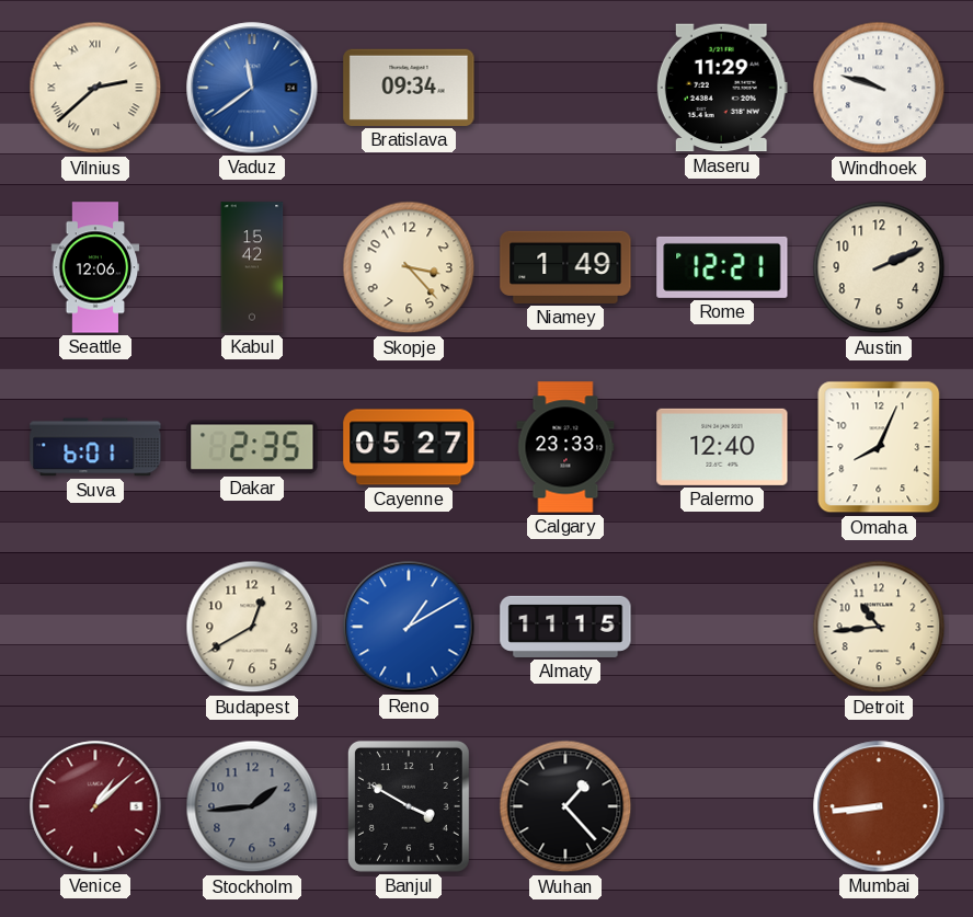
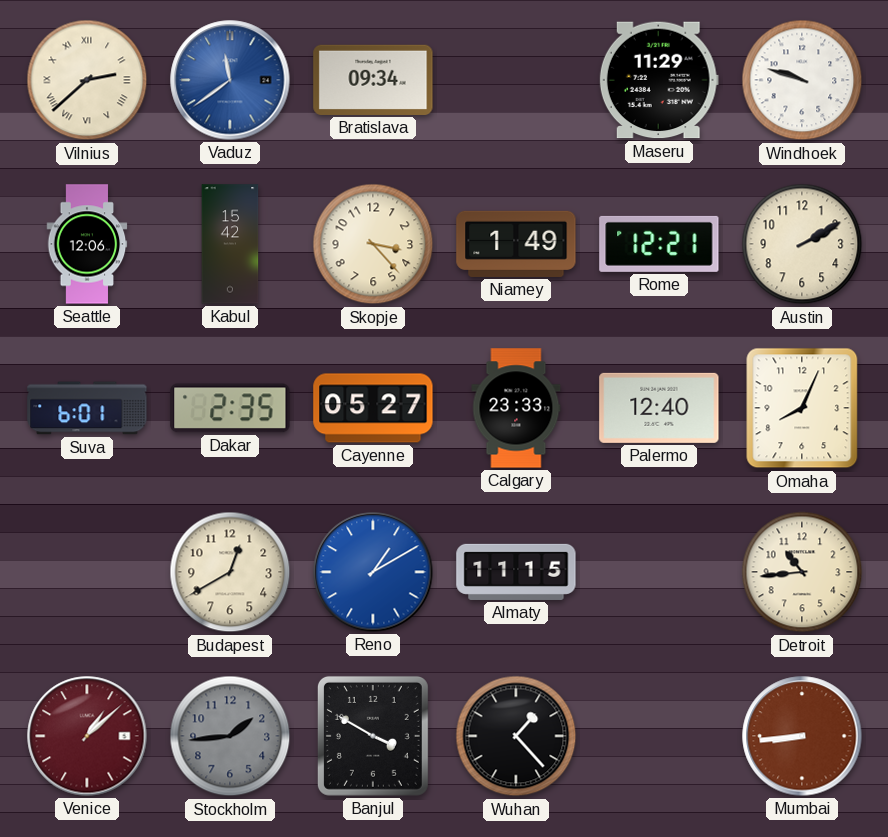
Austin: 2:11 -> 2:10
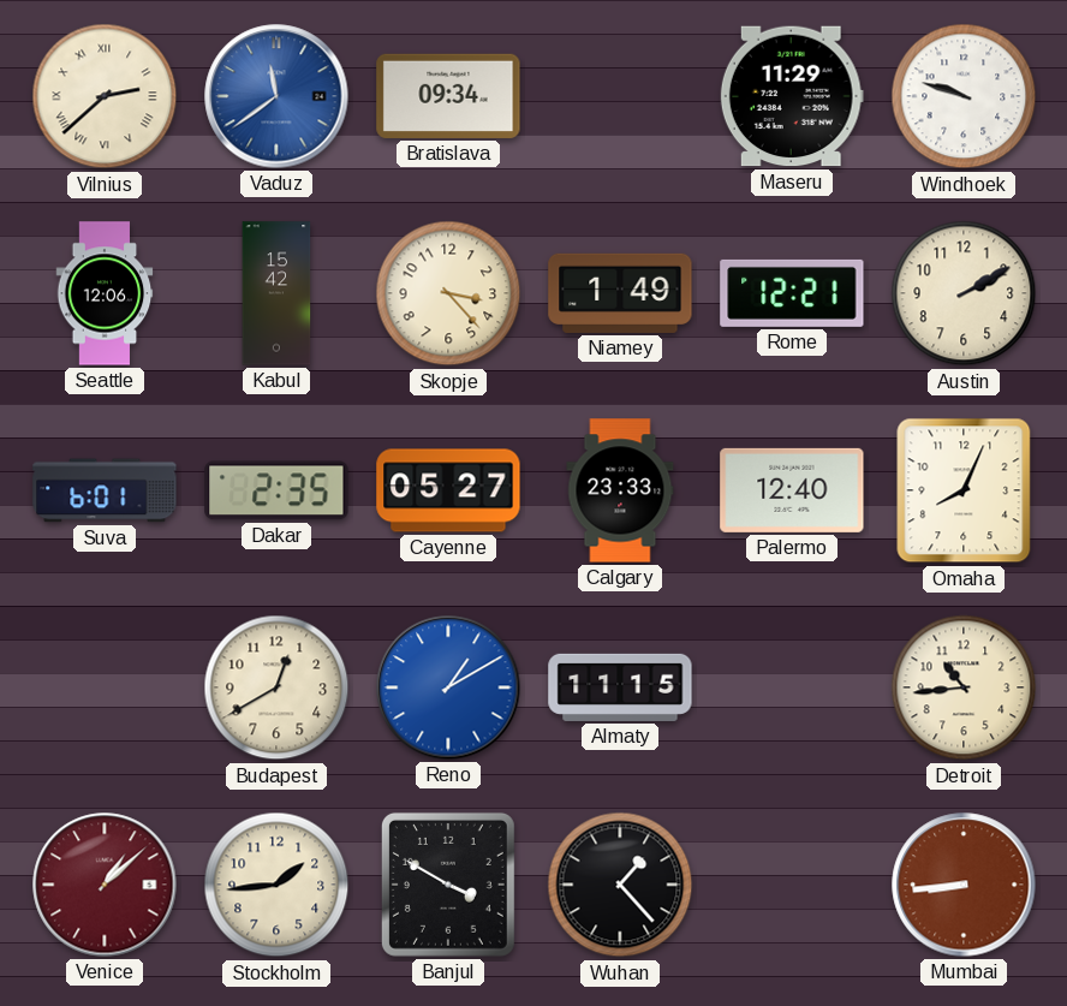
Stockholm dial: grey -> cream
